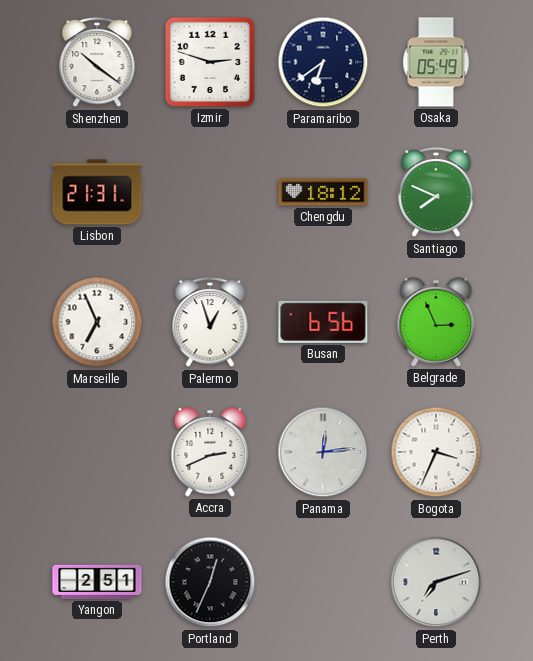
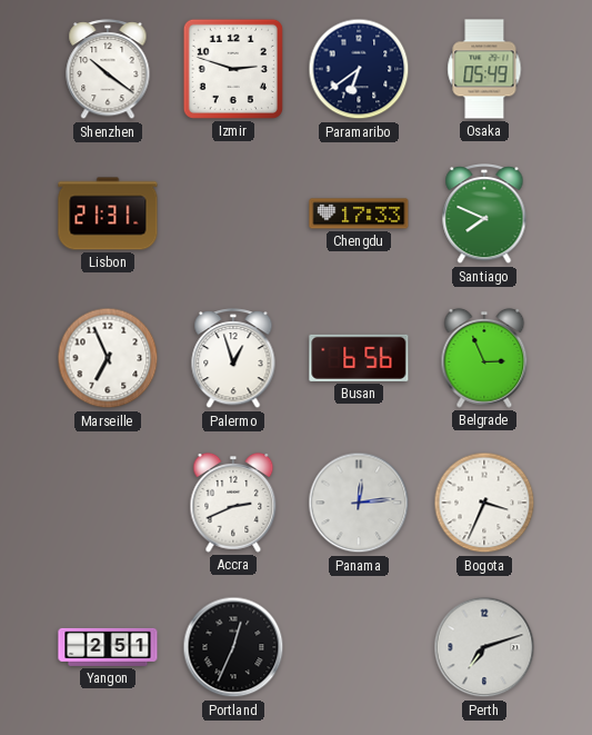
Chengdu: 18:12 -> 17:33
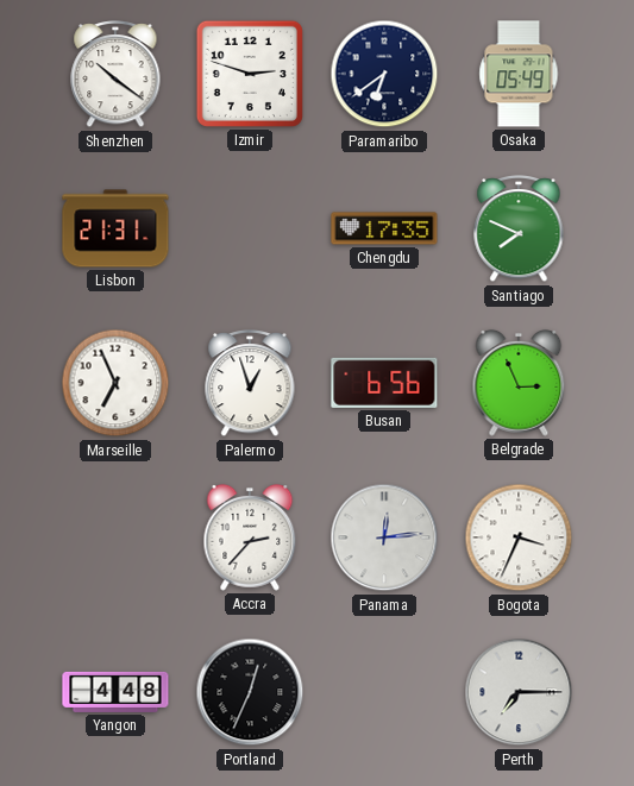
Chengdu: 17:33 -> 17:35
Accra: 2:41 -> 2:37
Yangon: 2:51 -> 4:48
Perth: 7:12 -> 7:15
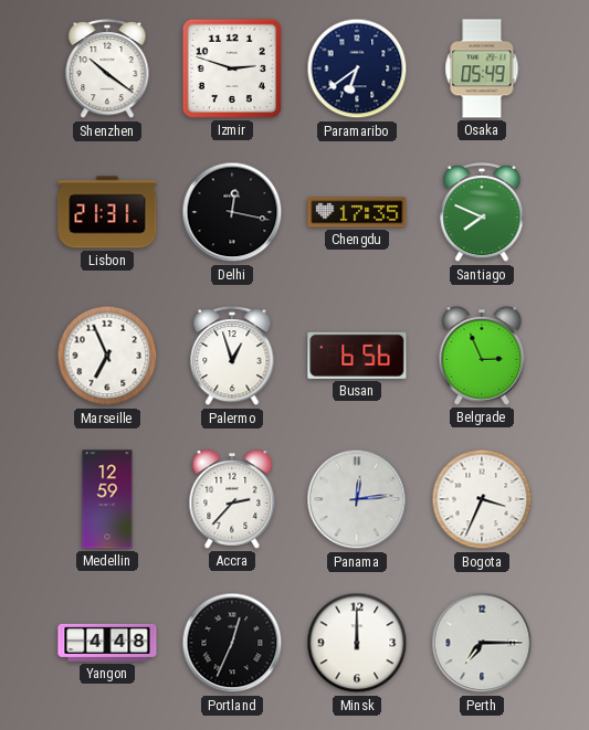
Delhi: none -> 12:17
Medellin: none -> 12:59
Minsk: none -> 12:00
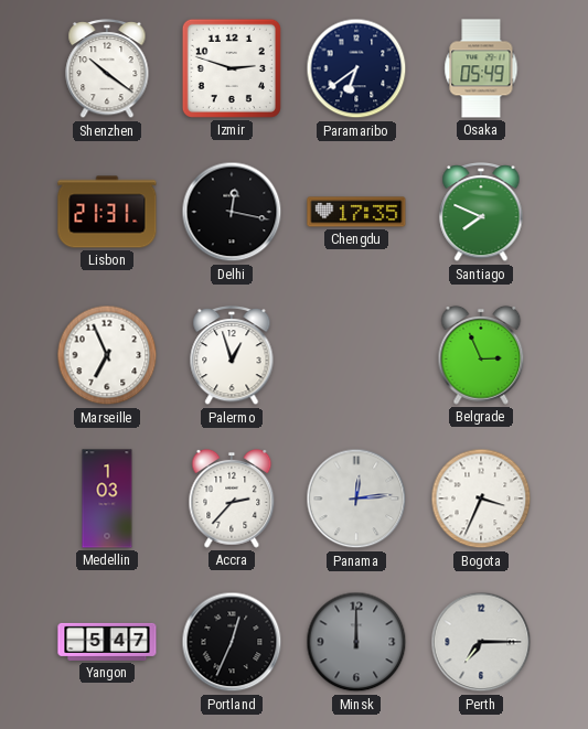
Busan: 6:56 -> none
Medellin: 12:59 -> 1:03
Yangon: 4:48 -> 5:47
Minsk dial: white -> grey
